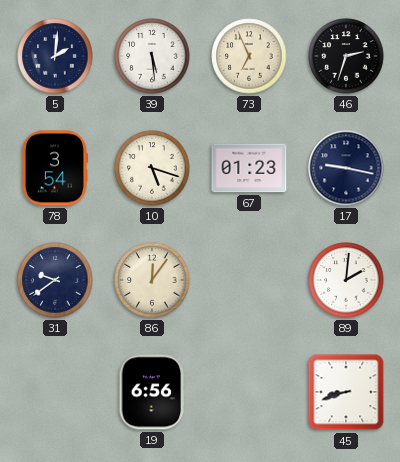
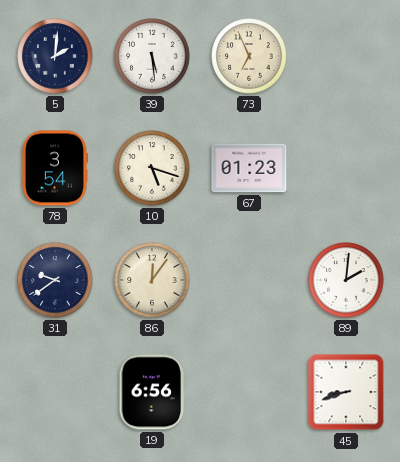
46: 2:33 -> none
17: 9:17 -> none
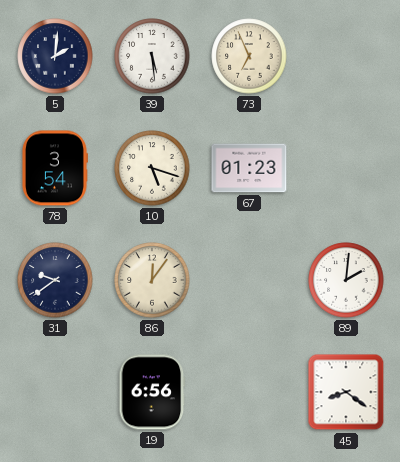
45: 8:42 -> 8:21
